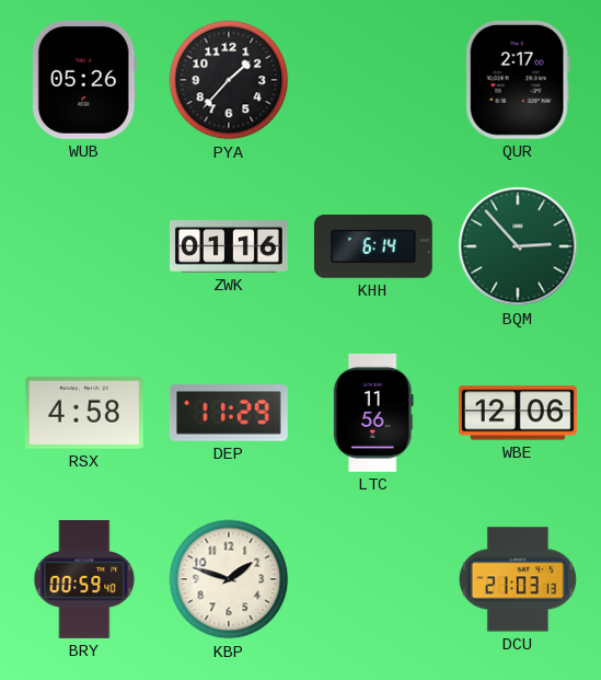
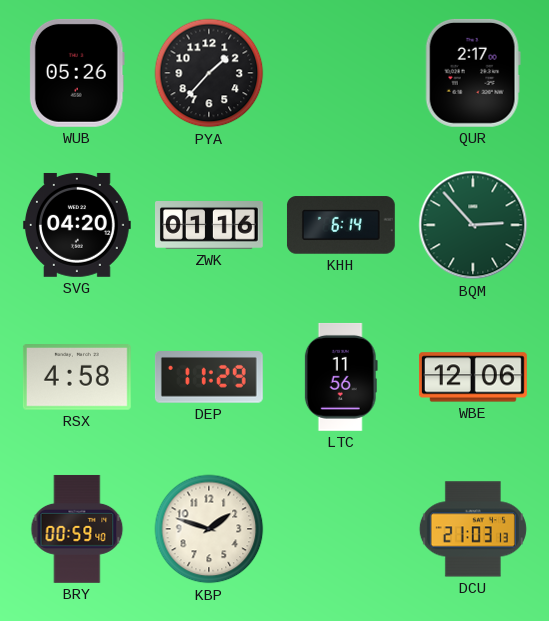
SVG: none -> 04:20
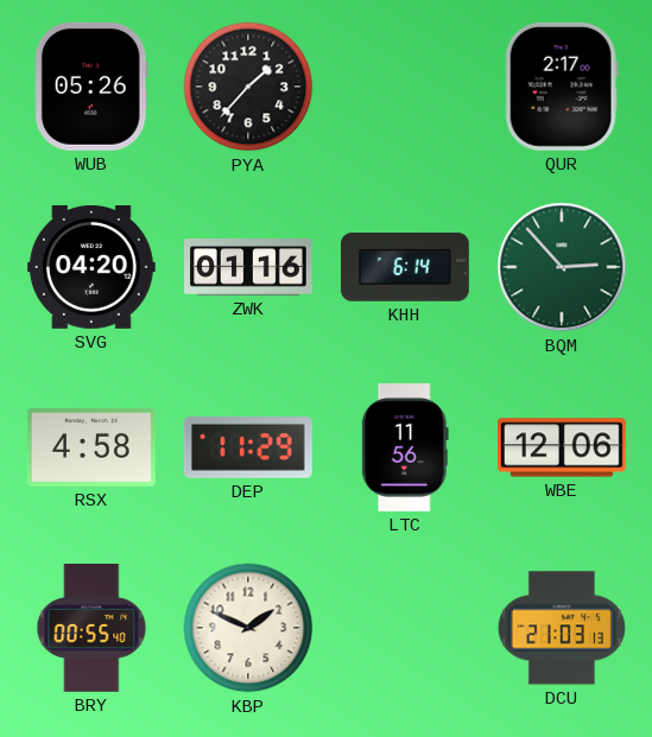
BRY: 00:59 -> 00:55
KBP: 1:48 -> 1:49
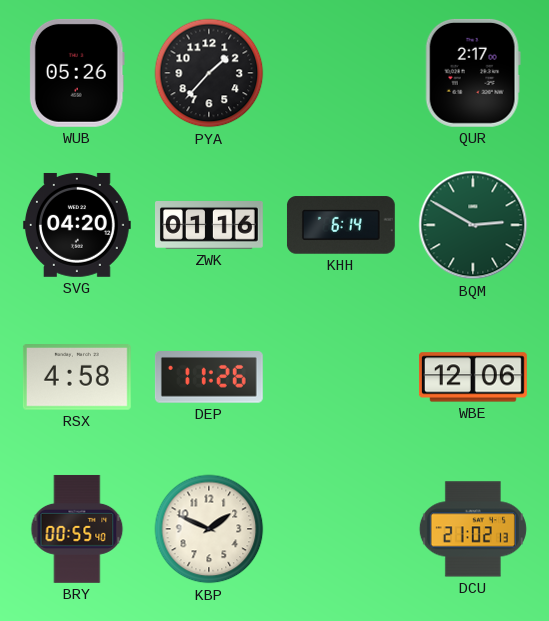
BQM: 2:53 -> 2:50
DEP: 11:29 -> 11:26
LTC: 11:56 -> none
DCU: 21:03 -> 21:02
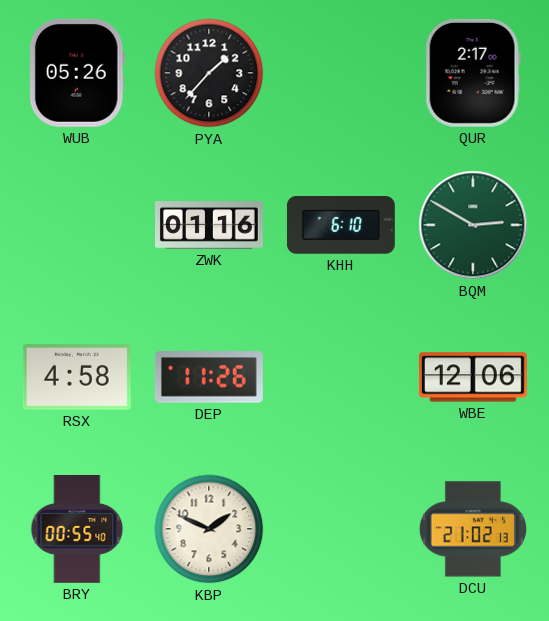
SVG: 04:20 -> none
KHH: 6:14 -> 6:10
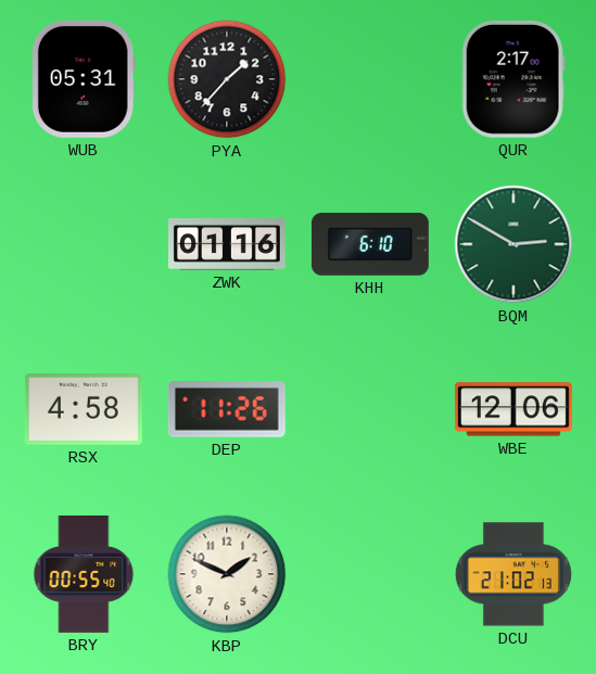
WUB: 05:26 -> 05:31
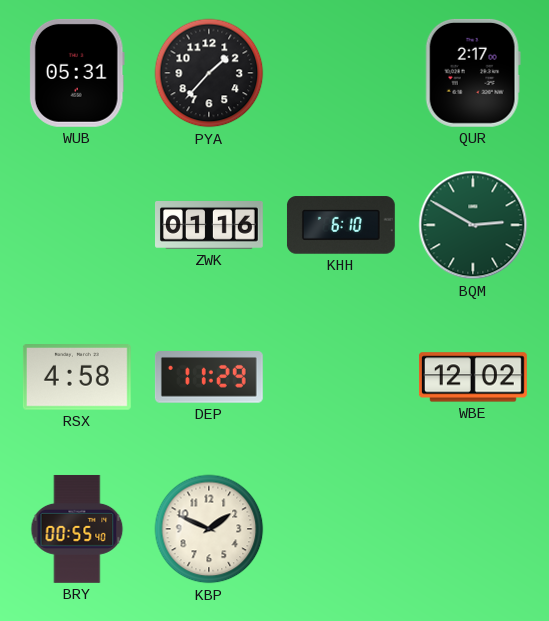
DEP: 11:26 -> 11:29
WBE: 12:06 -> 12:02
DCU: 21:02 -> none
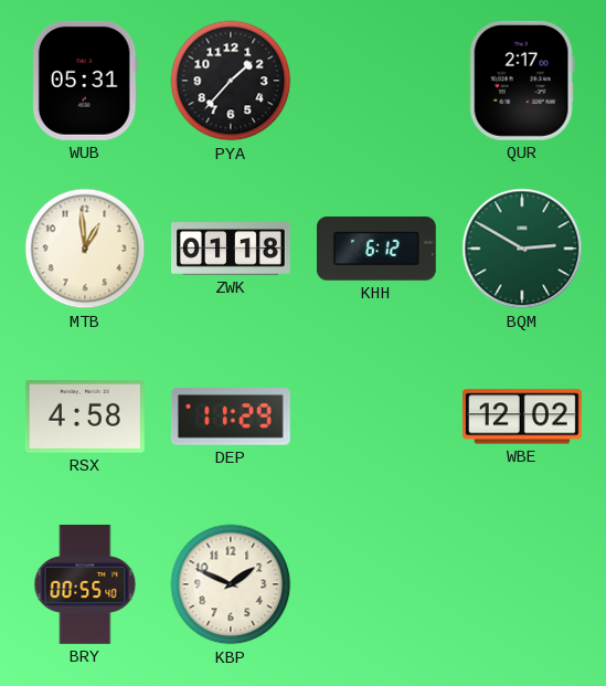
MTB: none -> 12:59
ZWK: 01:16 -> 01:18
KHH: 6:10 -> 6:12
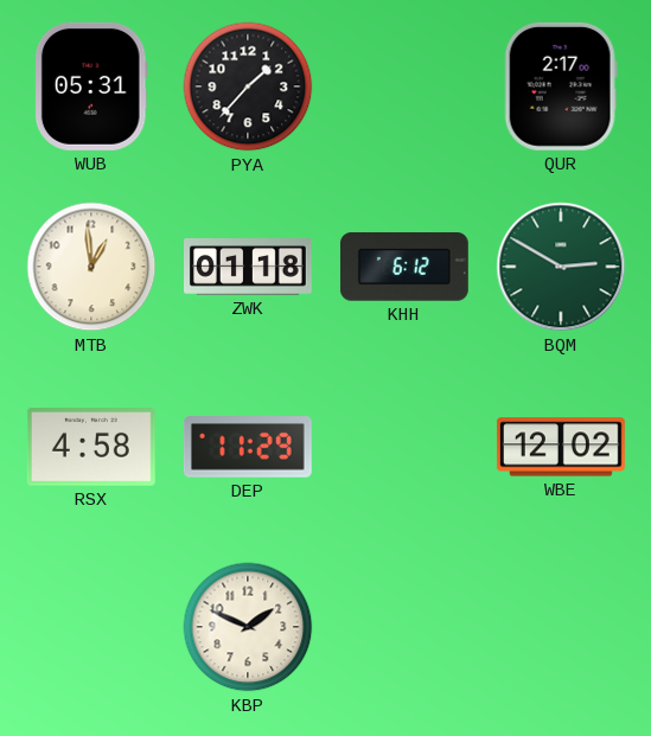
BRY: 00:55 -> none
